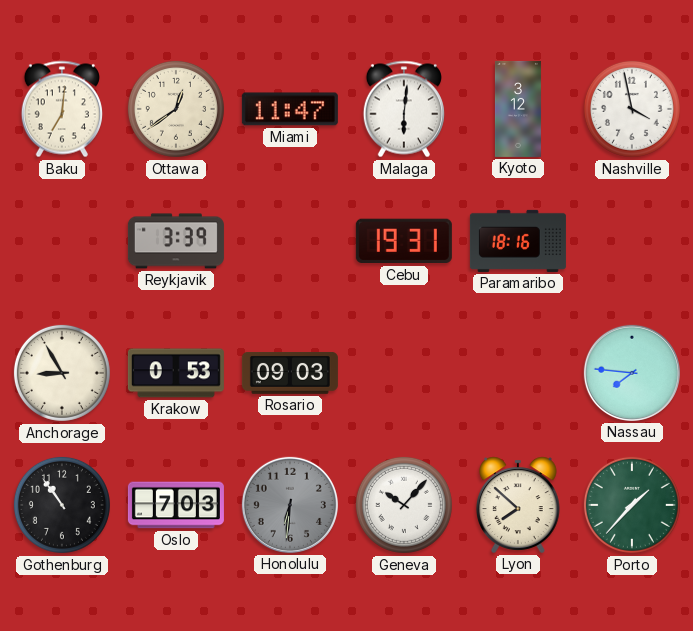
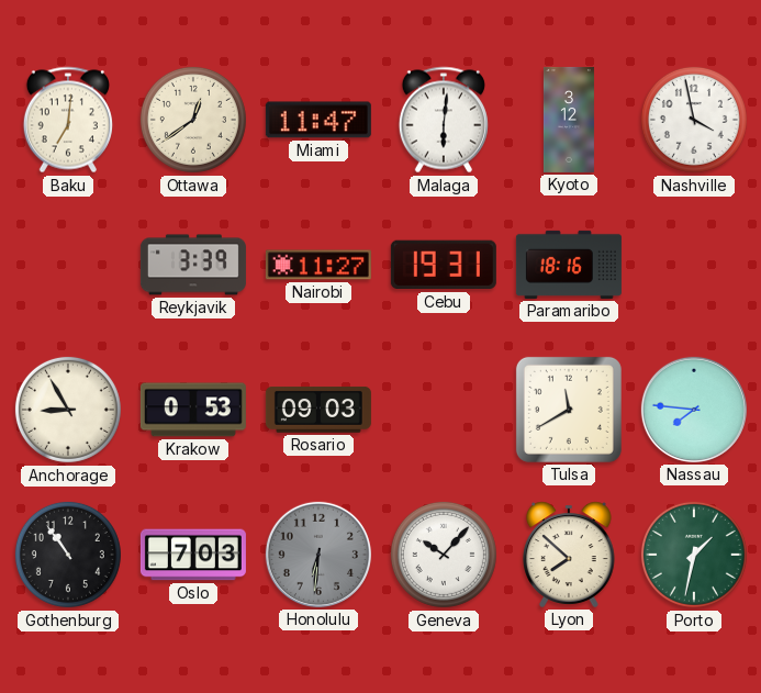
Nairobi: none -> 11:27
Tulsa: none -> 11:40
Porto: 1:37 -> 1:32
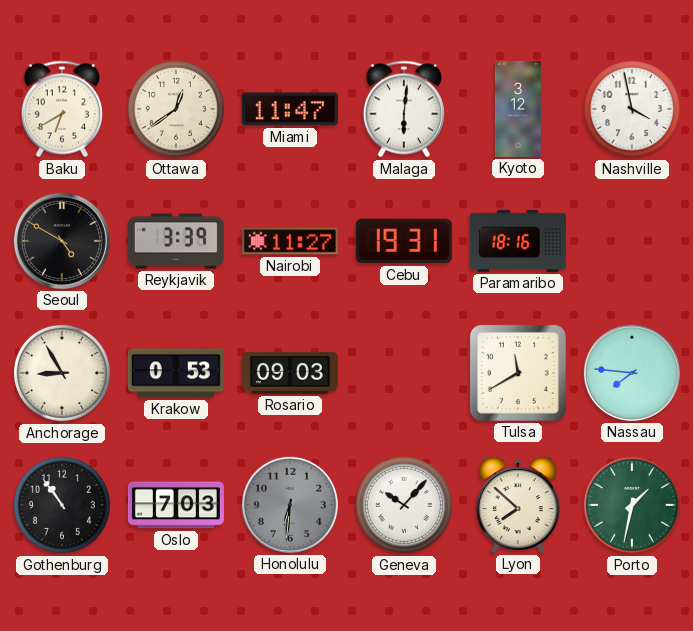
Baku: 7:01 -> 6:40
Seoul: none -> 4:50
